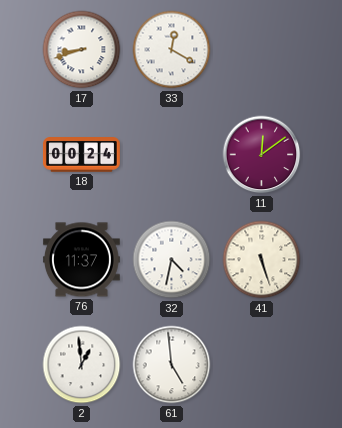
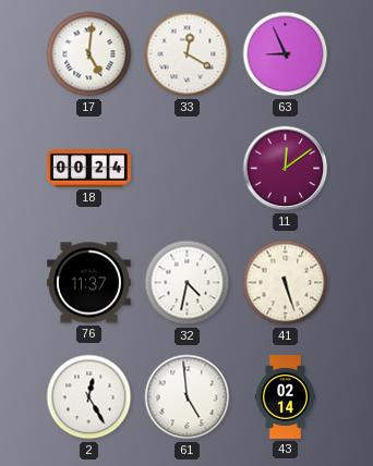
17: 8:42 -> 5:01
63: none -> 8:56
2: 12:59 -> 12:25
43: none -> 02:14
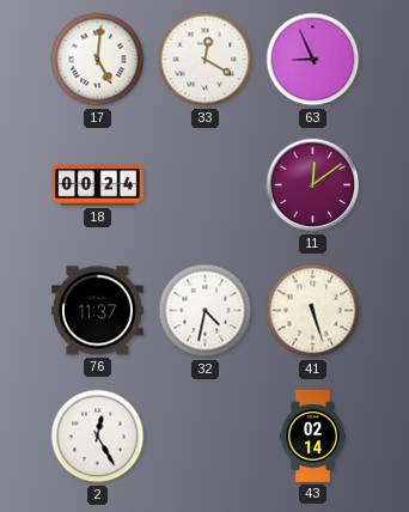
61: 4:59 -> none
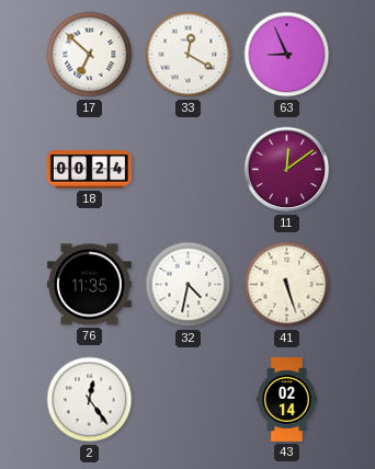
17: 5:01 -> 6:52
76: 11:37 -> 11:35
2: 12:25 -> 12:24
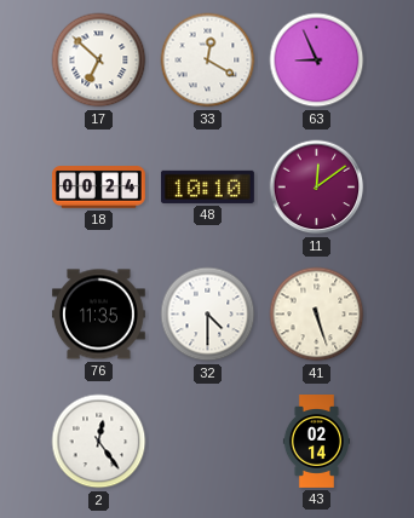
48: none -> 10:10
32: 4:32 -> 4:30
